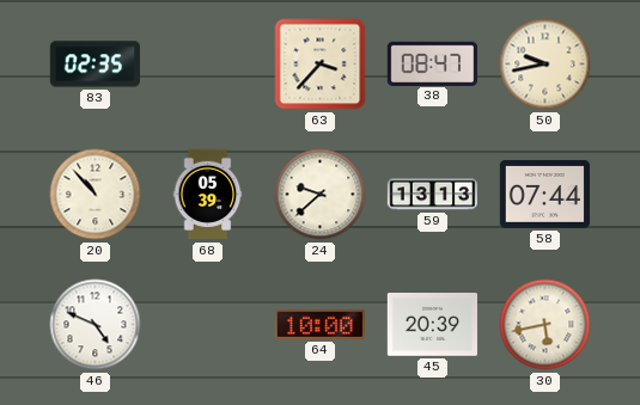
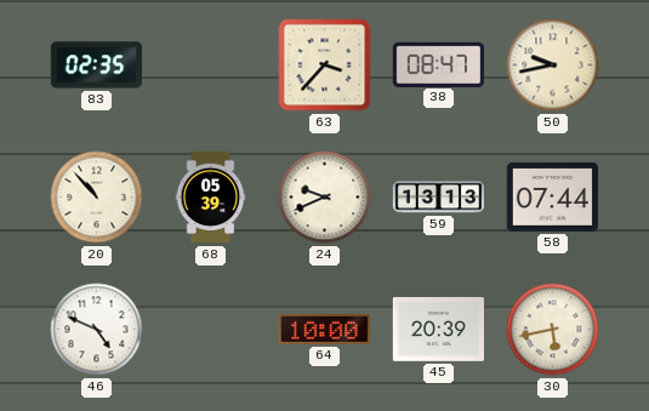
24: 9:38 -> 9:41
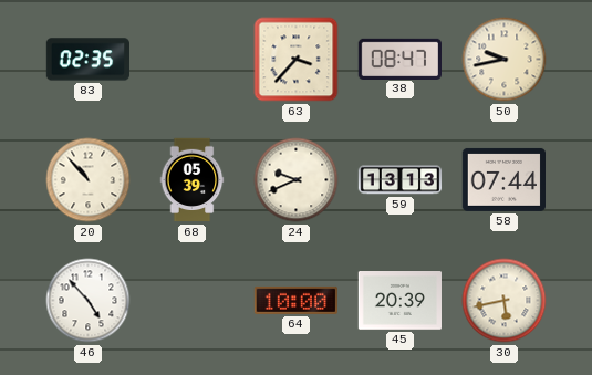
46: 4:49 -> 4:53
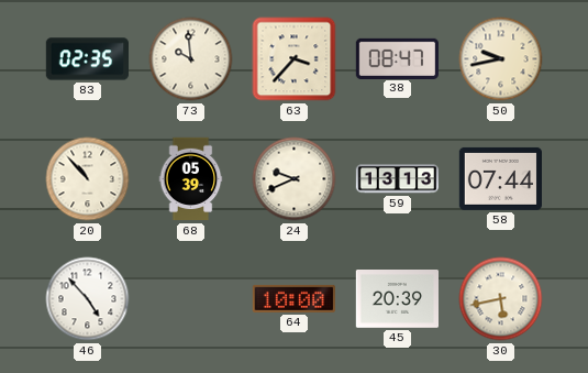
73: none -> 9:59
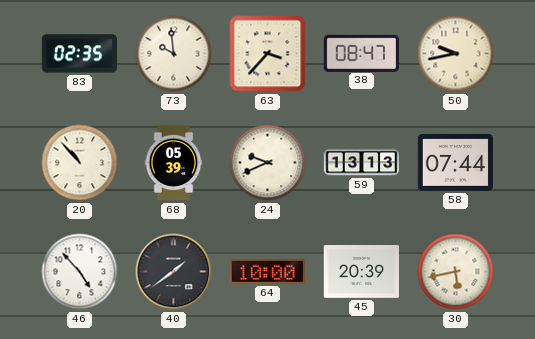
40: none -> 1:39
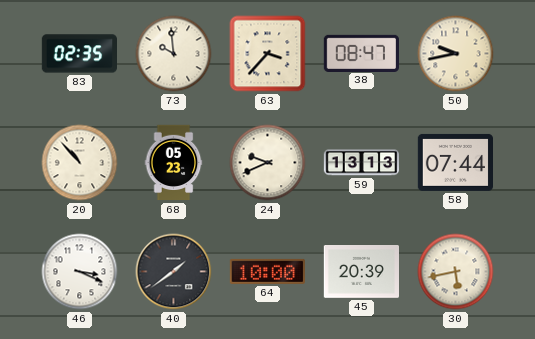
68: 05:39 -> 05:23
46: 4:53 -> 3:19
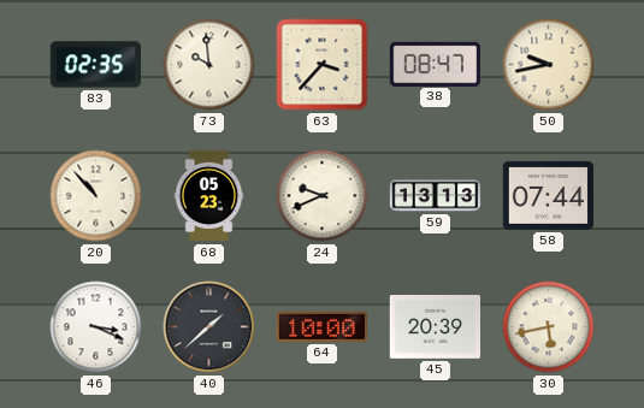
40: 1:39 -> 1:38
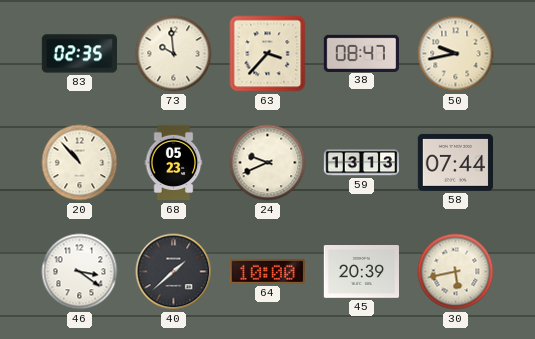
46: 3:19 -> 3:21
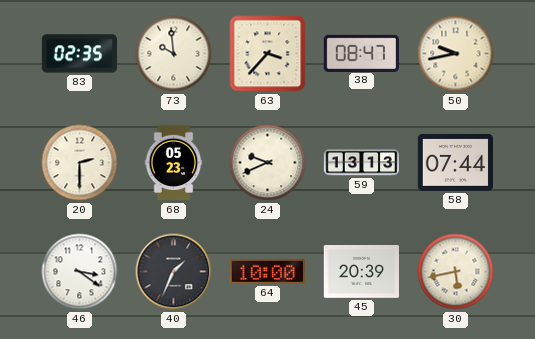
20: 10:53 -> 2:30
40: 1:38 -> 1:34
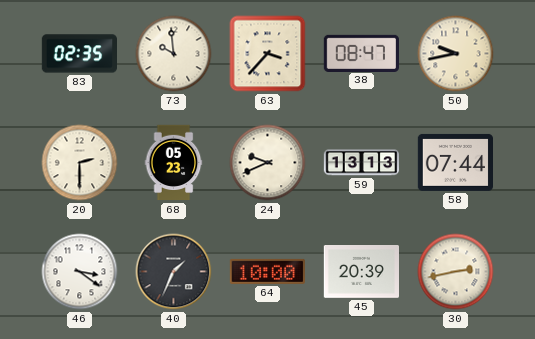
30: 5:43 -> 2:43
